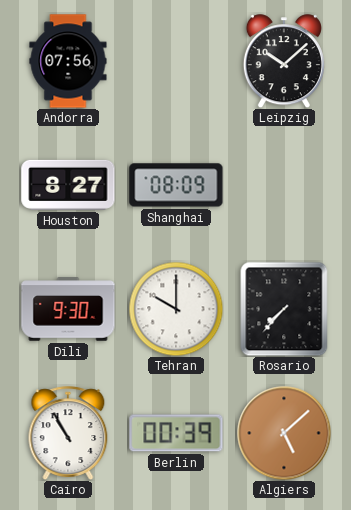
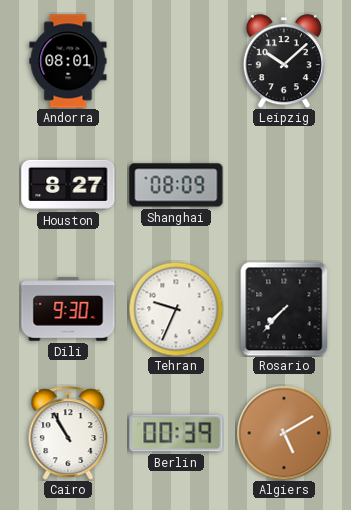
Andorra: 07:56 -> 08:01
Tehran: 10:00 -> 9:34
Algiers: 5:08 -> 5:10
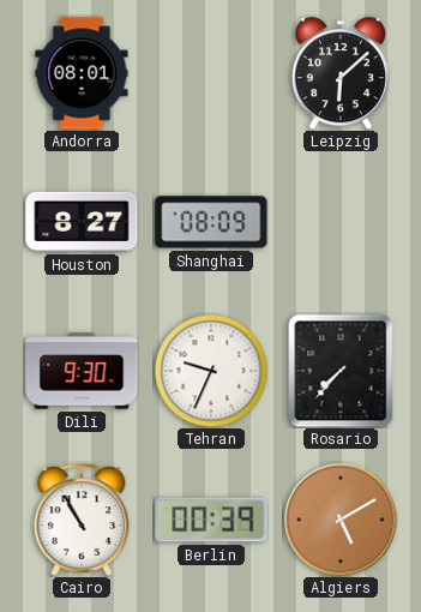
Leipzig: 10:08 -> 6:08
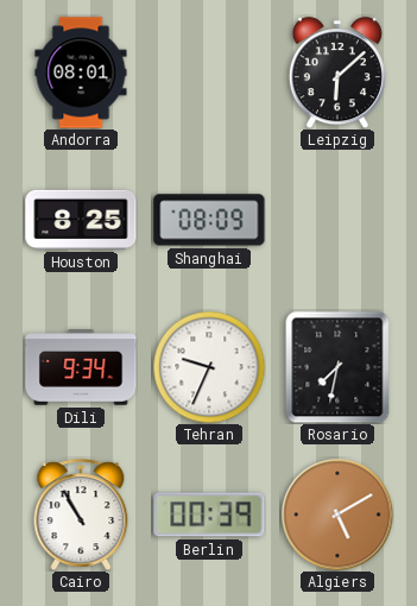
Houston: 8:27 -> 8:25
Dili: 9:30 -> 9:34
Rosario: 7:37 -> 7:32
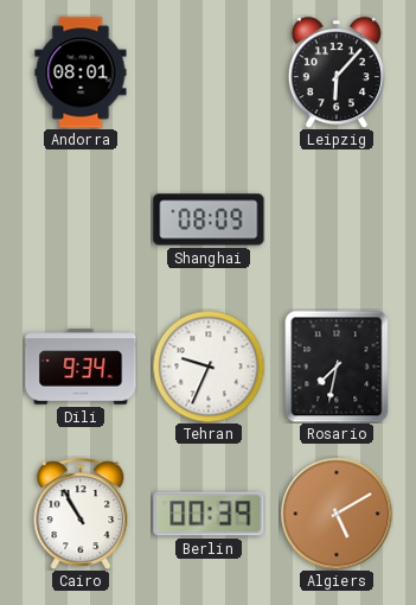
Leipzig: 6:08 -> 6:07
Houston: 8:25 -> none
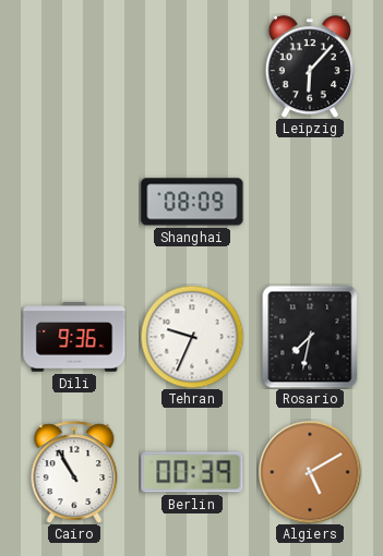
Andorra: 08:01 -> none
Dili: 9:34 -> 9:36
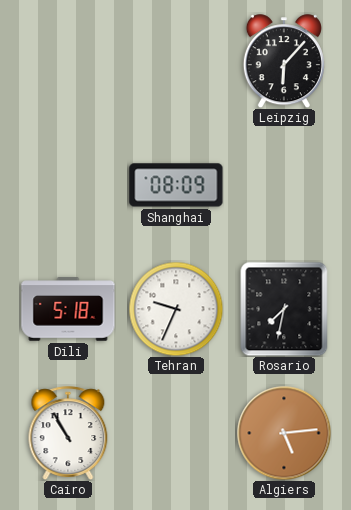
Dili: 9:36 -> 5:18
Berlin: 00:39 -> none
Algiers: 5:10 -> 5:14
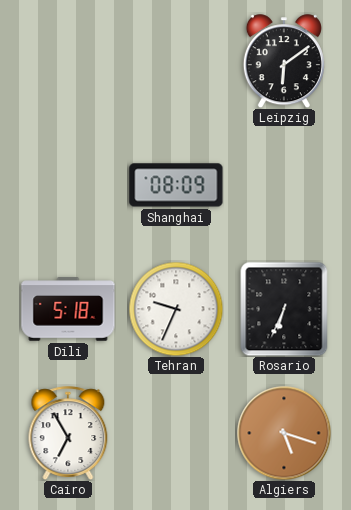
Leipzig: 6:07 -> 6:09
Rosario: 7:32 -> 6:34
Cairo: 10:55 -> 6:55
Algiers: 5:14 -> 5:18
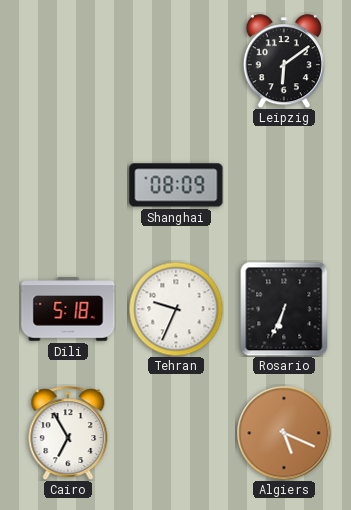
Algiers: 5:18 -> 5:19
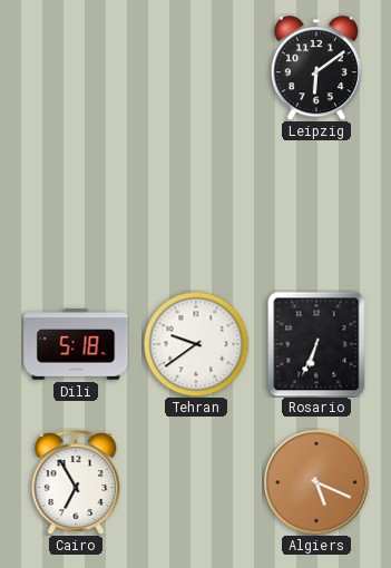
Shanghai: 08:09 -> none
Tehran: 9:34 -> 9:39
